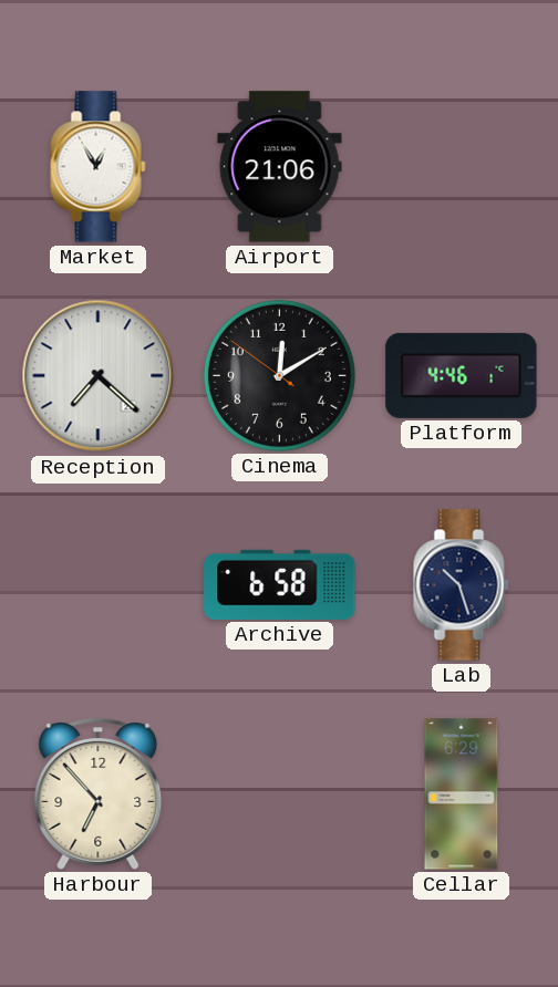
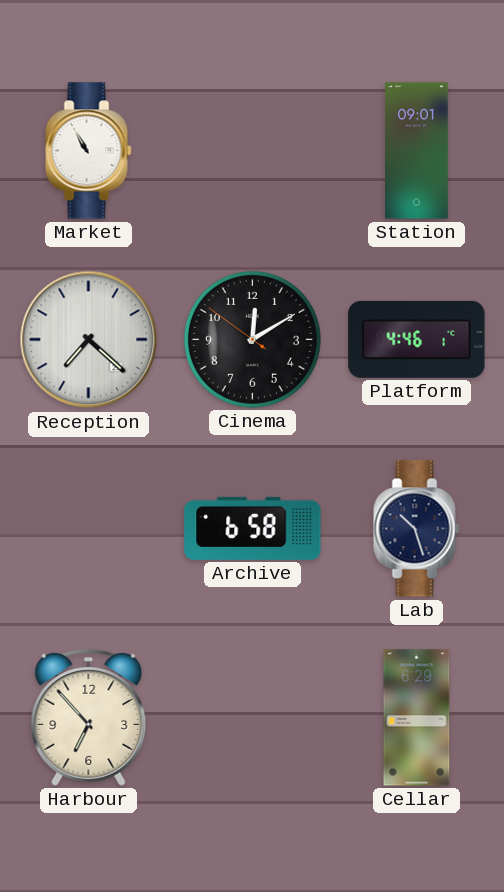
Market: 12:55 -> 10:55
Airport: 21:06 -> none
Station: none -> 09:01
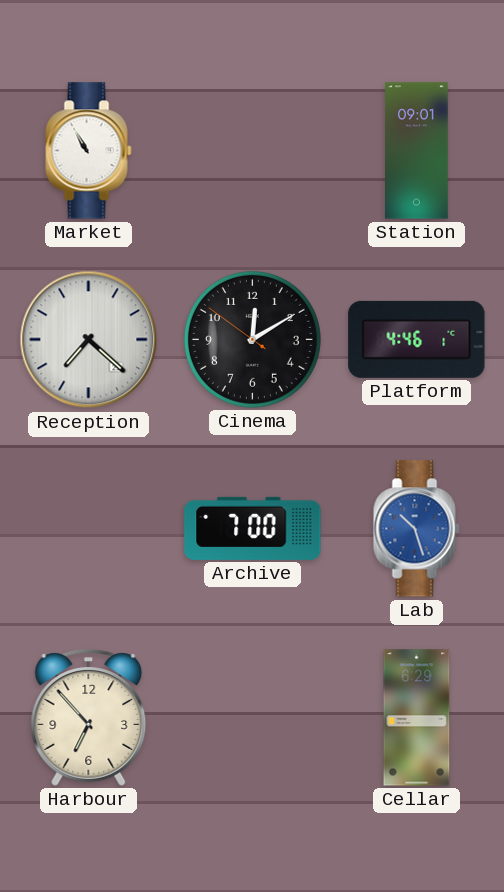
Archive: 6:58 -> 7:00
Lab dial: navy -> blue
